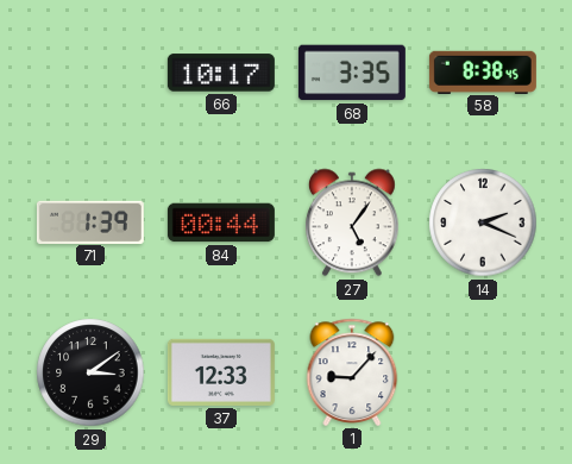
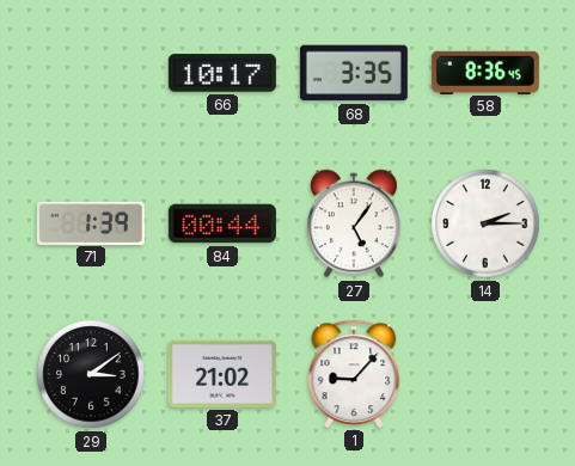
58: 8:38 -> 8:36
14: 2:19 -> 2:15
37: 12:33 -> 21:02
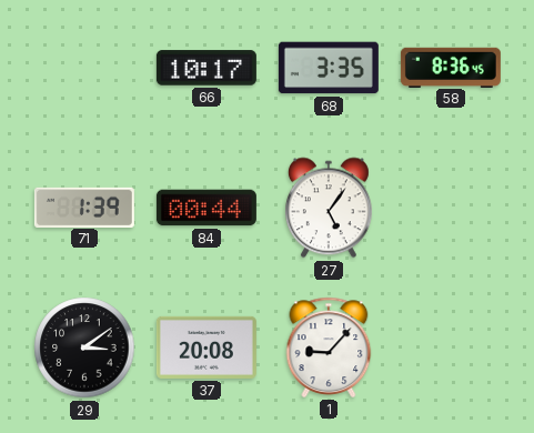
14: 2:15 -> none
37: 21:02 -> 20:08
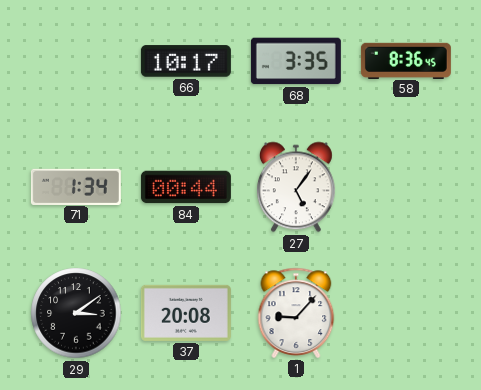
71: 1:39 -> 1:34
